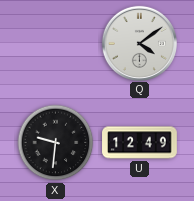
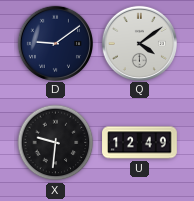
D: none -> 9:09
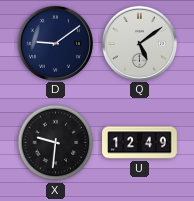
Q: 4:09 -> 5:09
